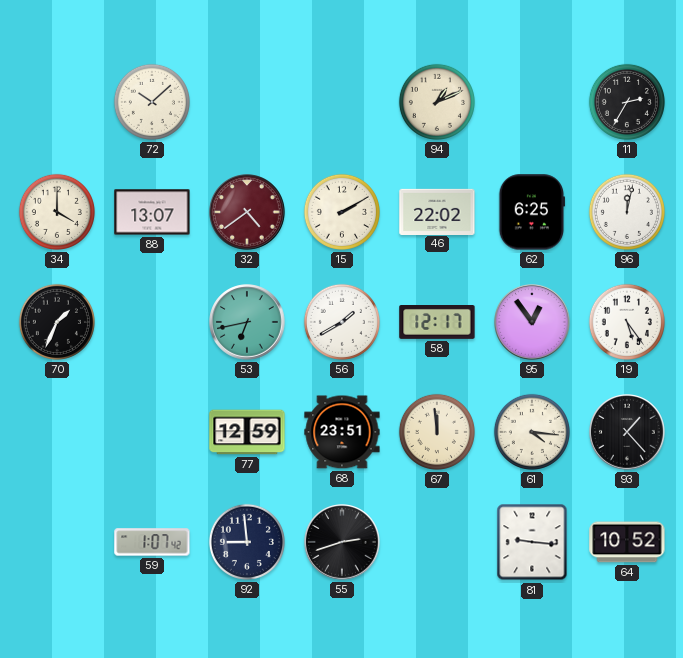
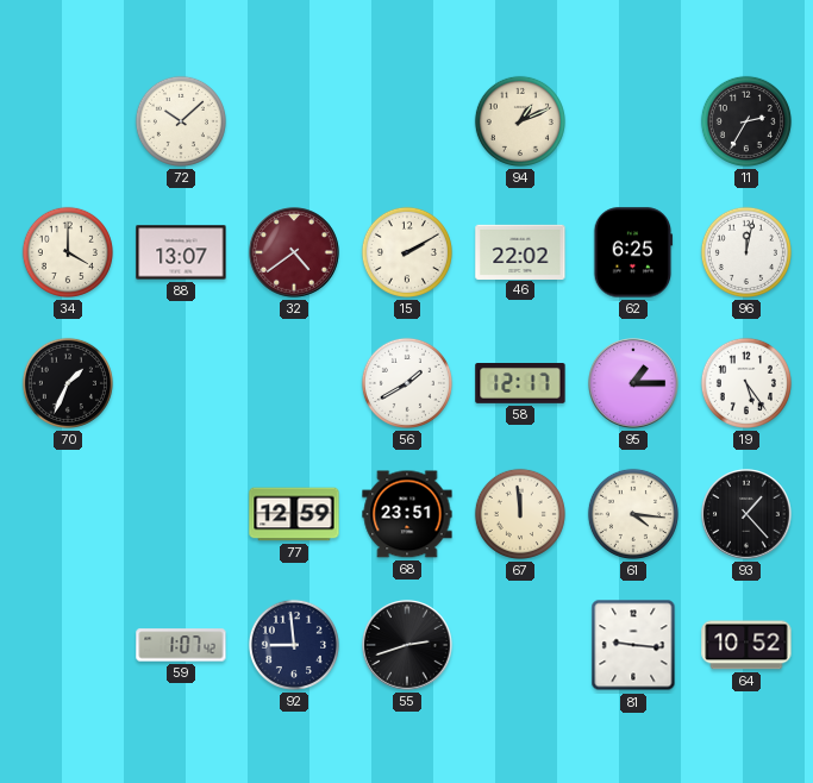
53: 6:43 -> none
95: 12:54 -> 1:15
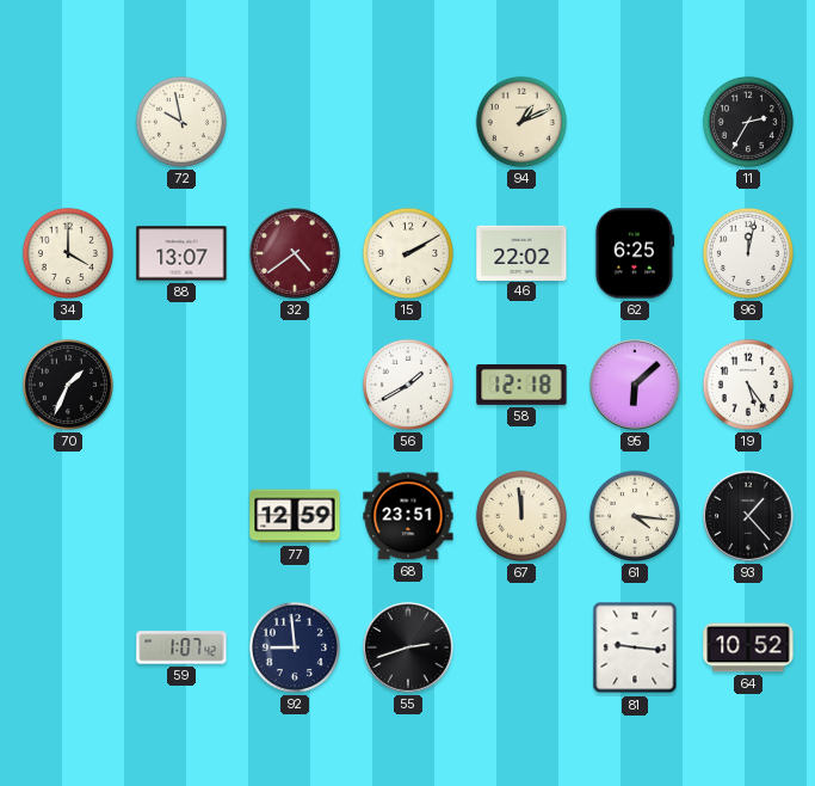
72: 10:08 -> 9:58
58: 12:17 -> 12:18
95: 1:15 -> 6:08
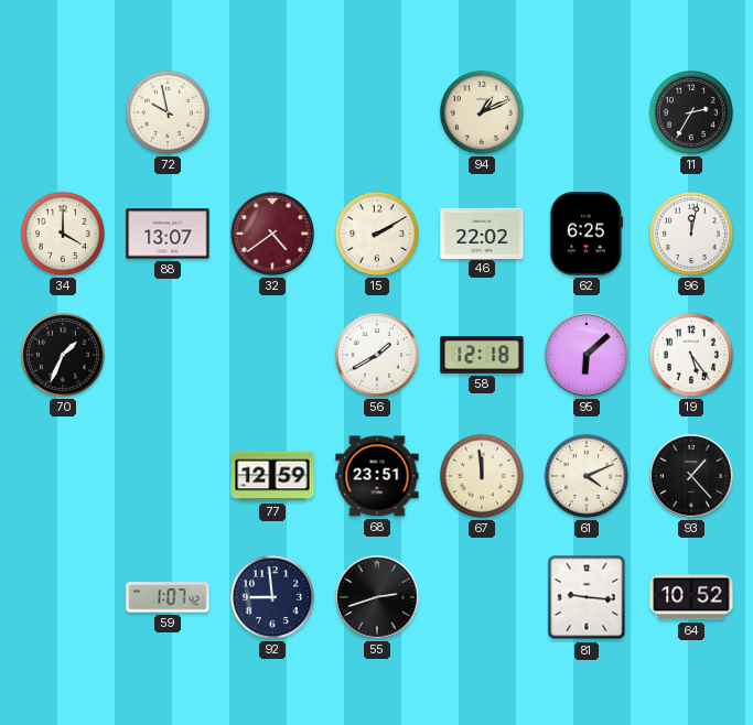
61: 4:16 -> 4:11
